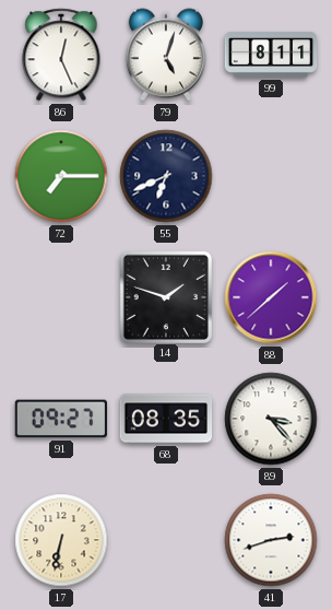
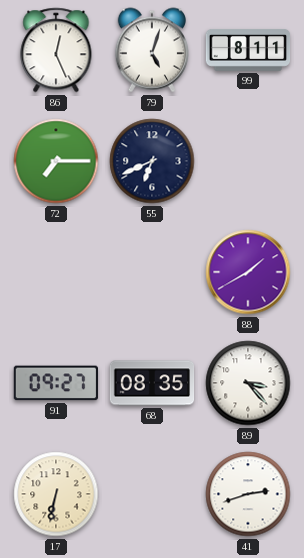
14: 1:48 -> none
88: 1:38 -> 1:40
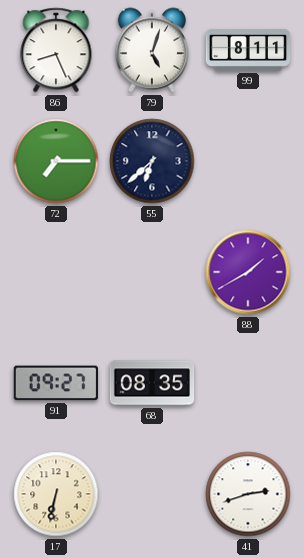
86: 12:26 -> 8:26
55: 6:41 -> 6:38
89: 3:23 -> none
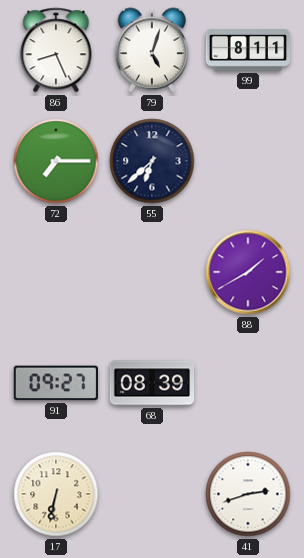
68: 08:35 -> 08:39
